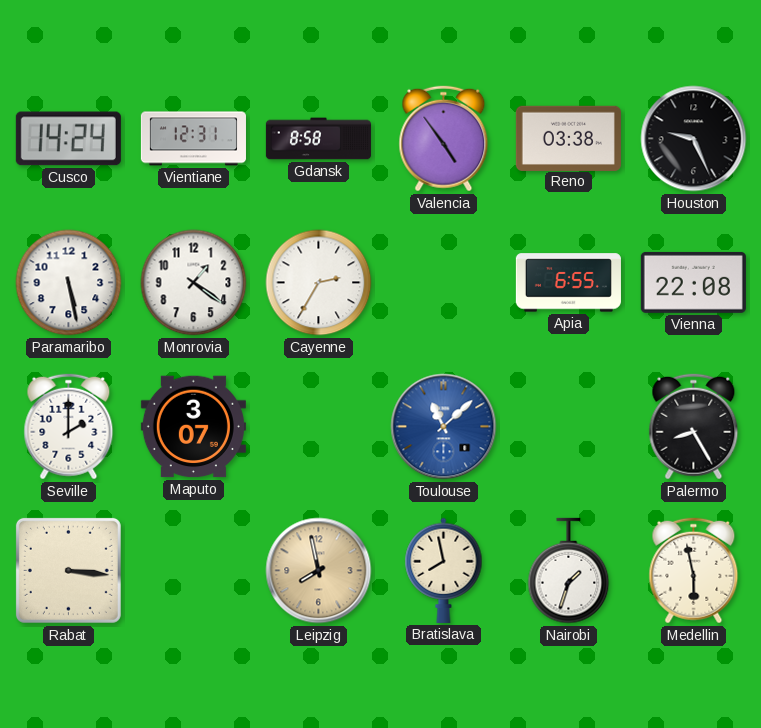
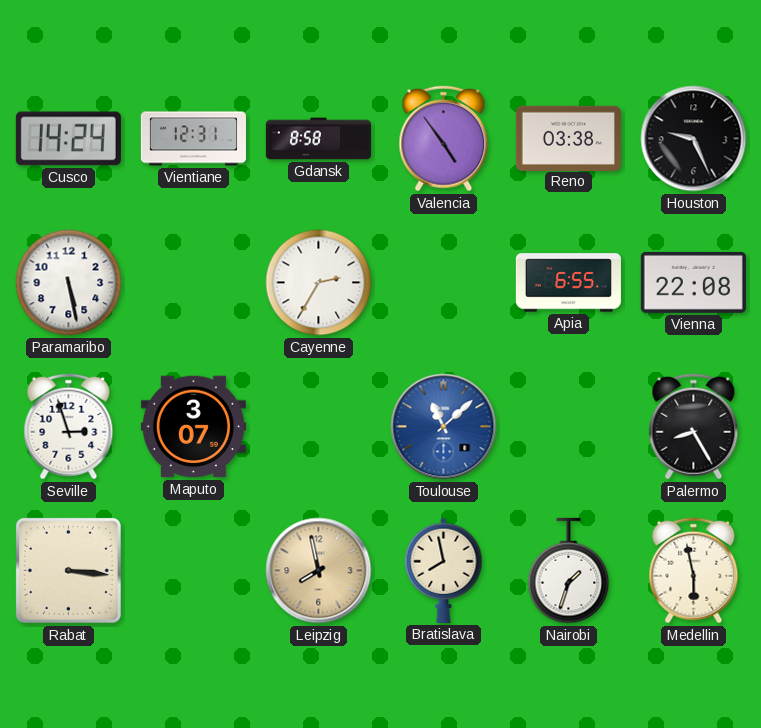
Monrovia: 1:21 -> none
Seville: 2:00 -> 2:57
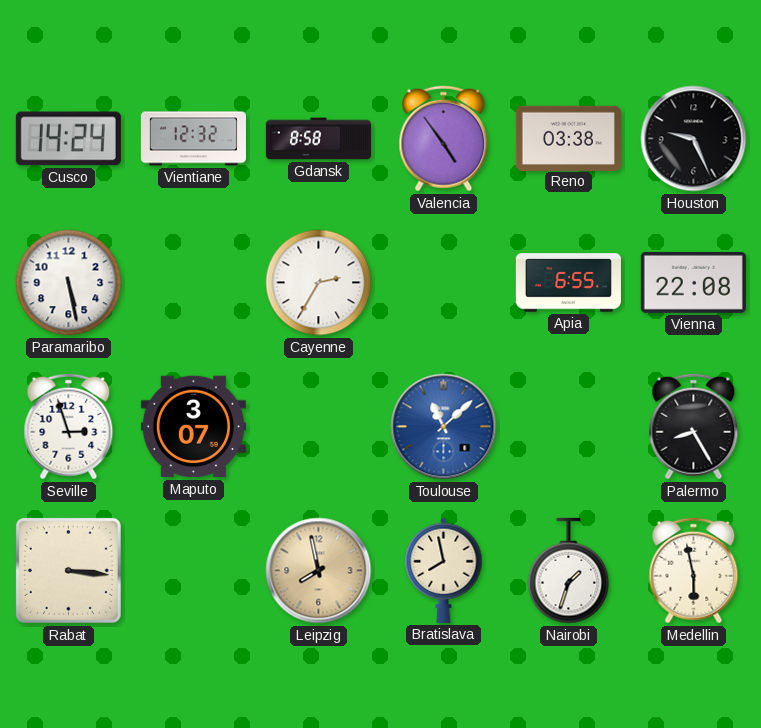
Vientiane: 12:31 -> 12:32
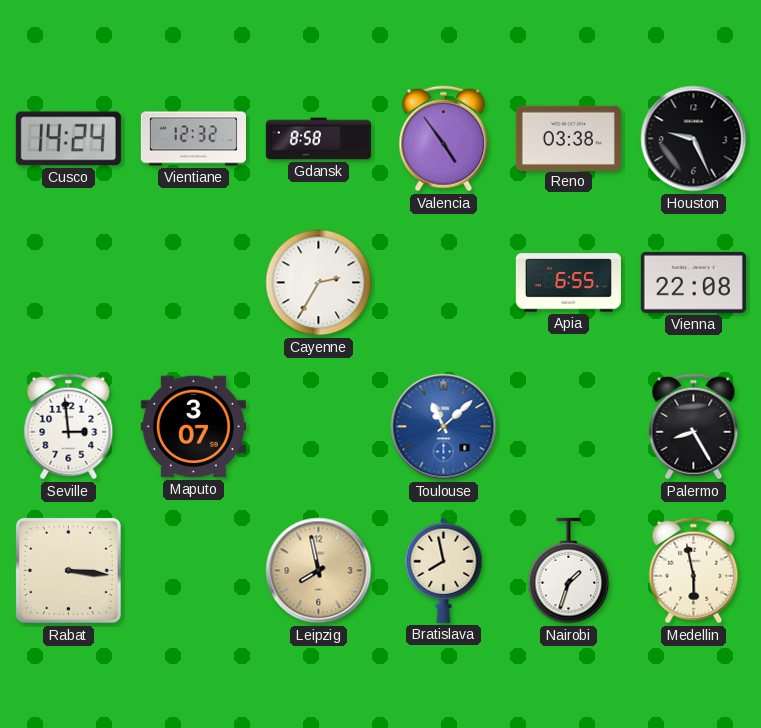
Paramaribo: 5:28 -> none
Seville: 2:57 -> 2:59
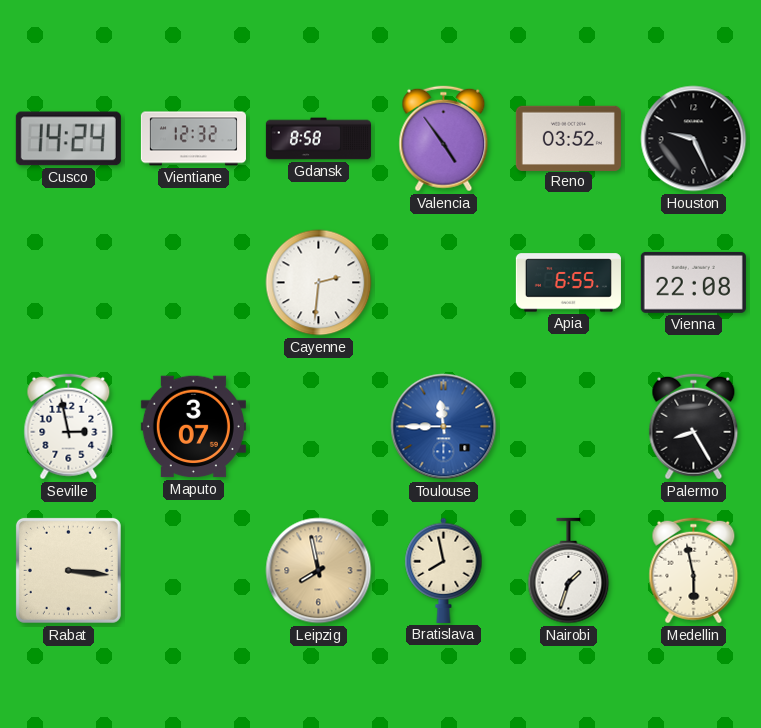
Reno: 03:38 -> 03:52
Cayenne: 2:35 -> 2:31
Seville: 2:59 -> 2:58
Toulouse: 11:08 -> 11:45
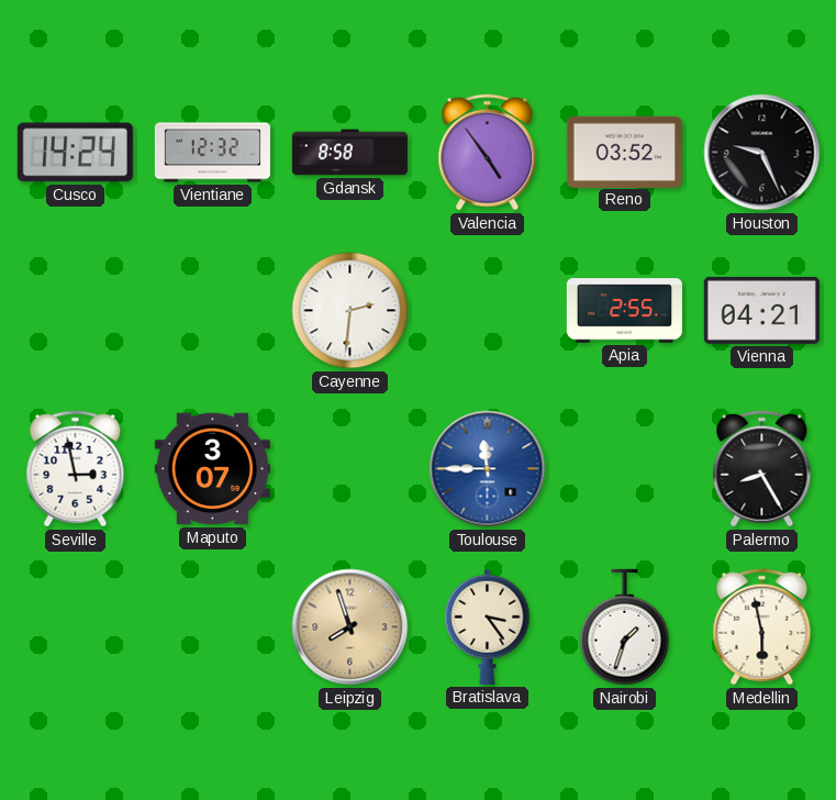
Apia: 6:55 -> 2:55
Vienna: 22:08 -> 04:21
Rabat: 3:16 -> none
Leipzig: 7:58 -> 7:57
Bratislava: 7:58 -> 3:24
